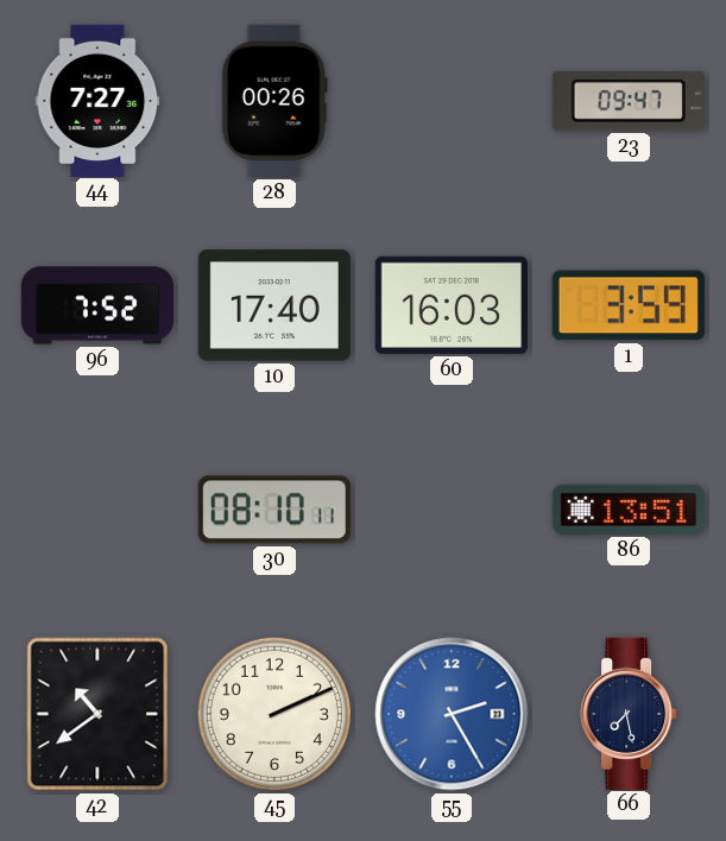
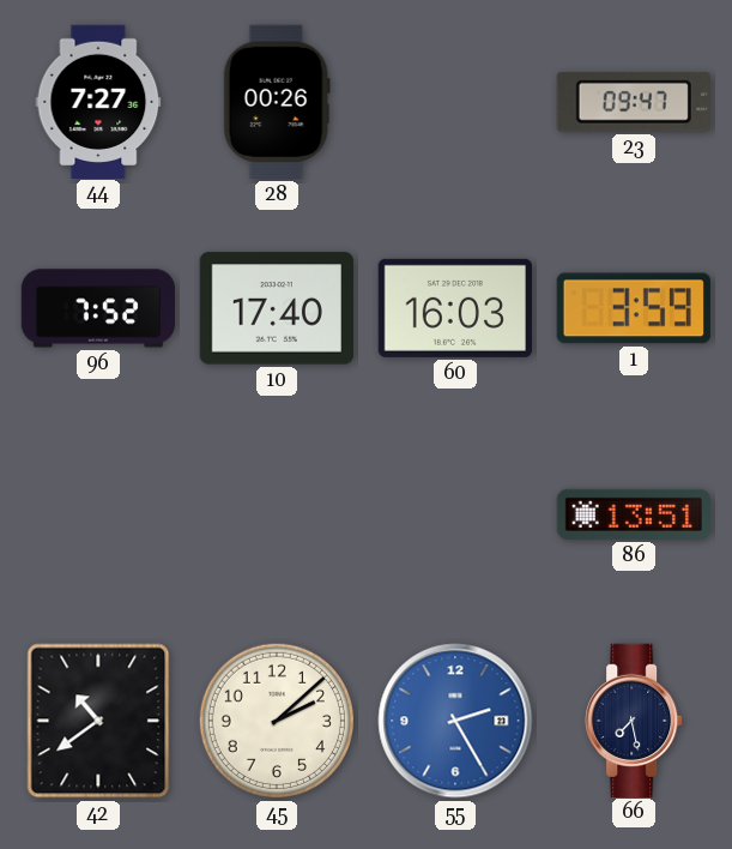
30: 08:10 -> none
45: 2:11 -> 2:08
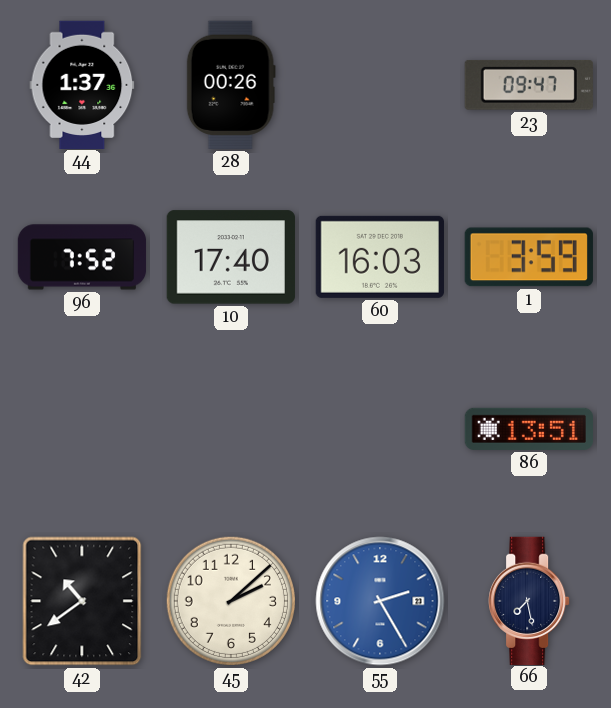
44: 7:27 -> 1:37
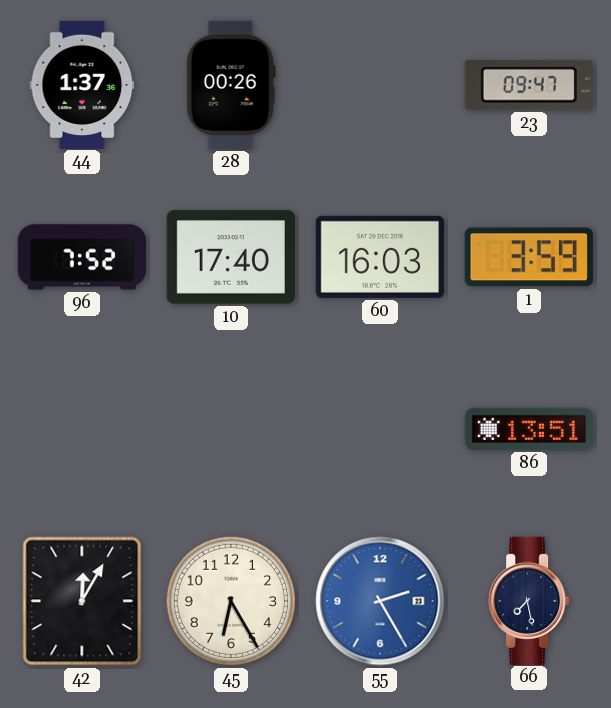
42: 10:39 -> 12:05
45: 2:08 -> 6:25
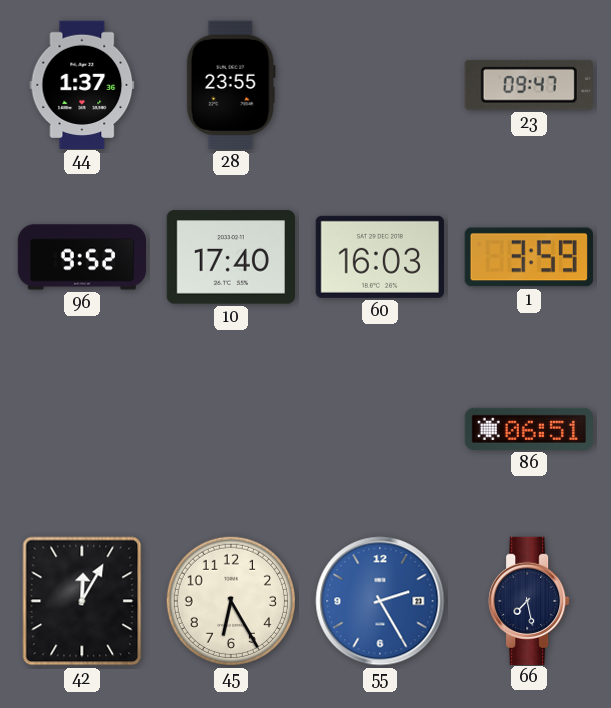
28: 00:26 -> 23:55
96: 7:52 -> 9:52
86: 13:51 -> 06:51
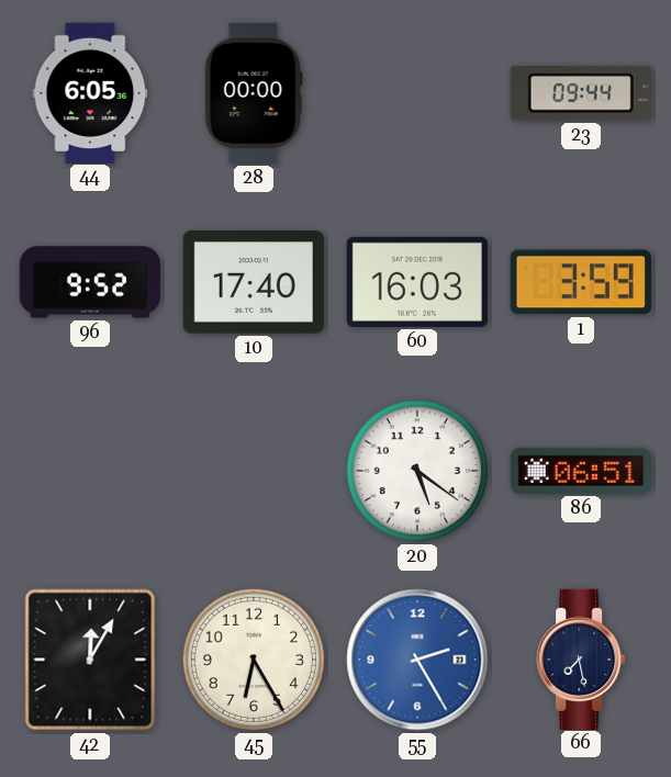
44: 1:37 -> 6:05
28: 23:55 -> 00:00
23: 09:47 -> 09:44
20: none -> 5:21
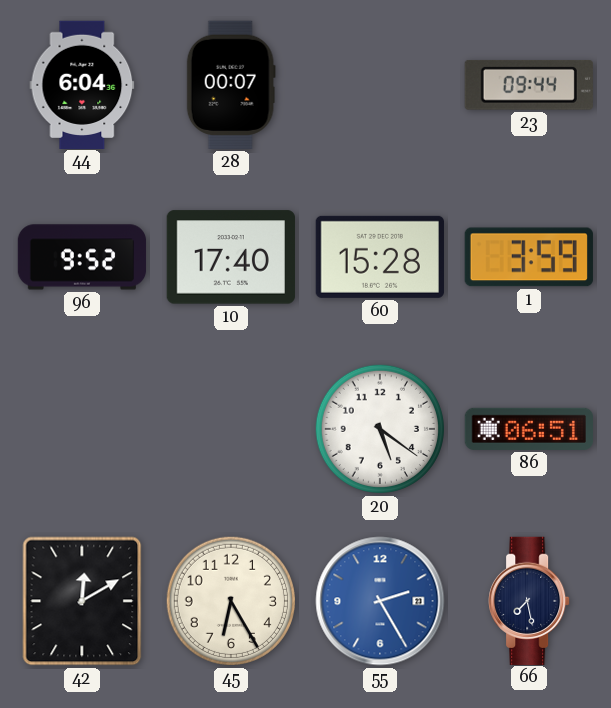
44: 6:05 -> 6:04
28: 00:00 -> 00:07
60: 16:03 -> 15:28
42: 12:05 -> 12:10
